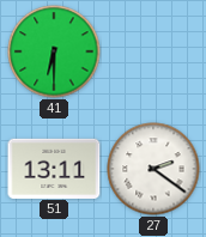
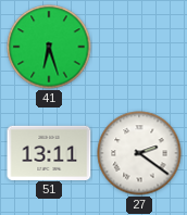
41: 6:30 -> 6:27
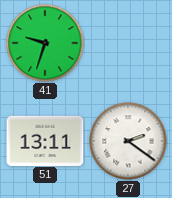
41: 6:27 -> 9:33
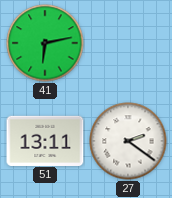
41: 9:33 -> 6:13
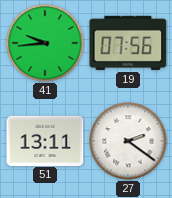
41: 6:13 -> 9:44
19: none -> 07:56
